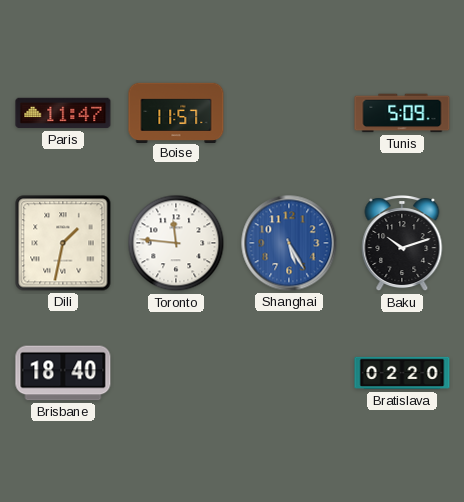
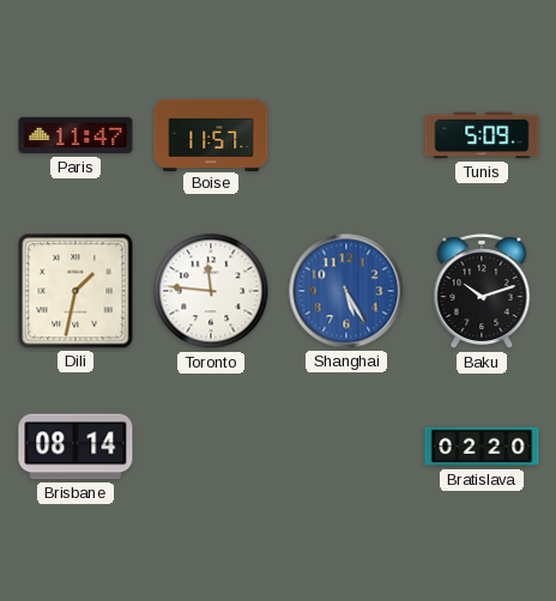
Brisbane: 18:40 -> 08:14
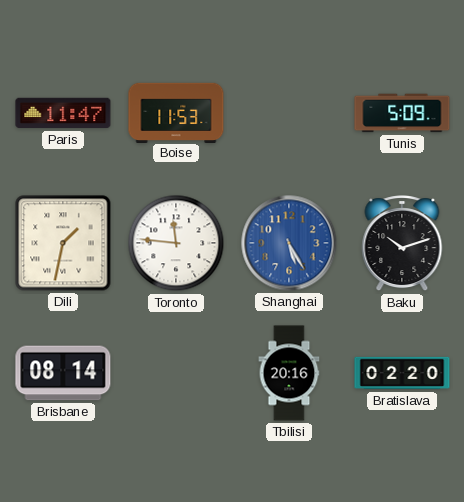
Boise: 11:57 -> 11:53
Tbilisi: none -> 20:16
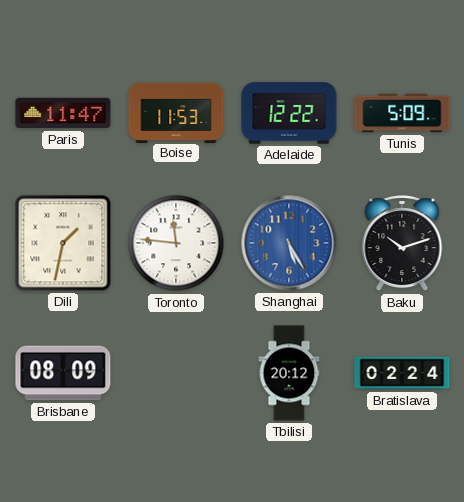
Adelaide: none -> 12:22
Brisbane: 08:14 -> 08:09
Tbilisi: 20:16 -> 20:12
Bratislava: 02:20 -> 02:24
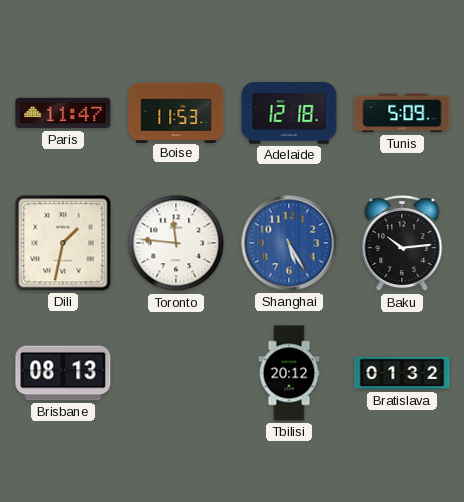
Adelaide: 12:22 -> 12:18
Baku: 10:12 -> 10:14
Brisbane: 08:09 -> 08:13
Bratislava: 02:24 -> 01:32
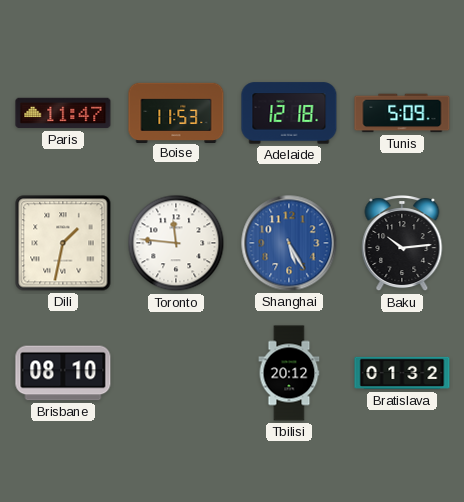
Brisbane: 08:13 -> 08:10
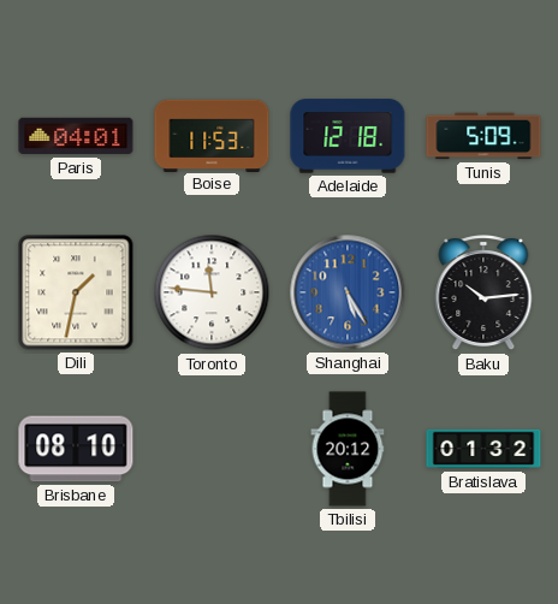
Paris: 11:47 -> 04:01
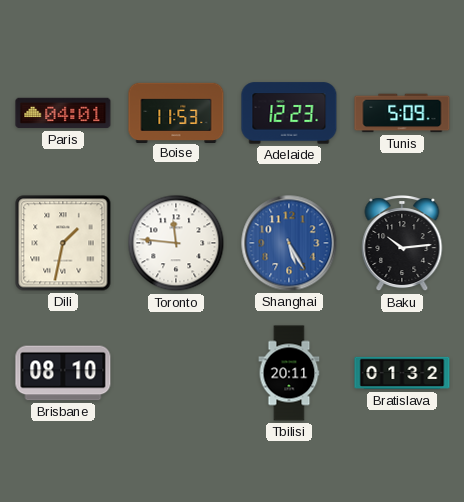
Adelaide: 12:18 -> 12:23
Tbilisi: 20:12 -> 20:11
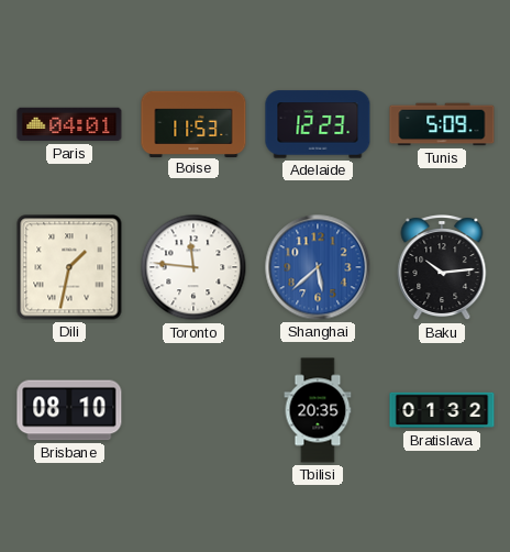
Shanghai: 5:25 -> 5:38
Tbilisi: 20:11 -> 20:35
